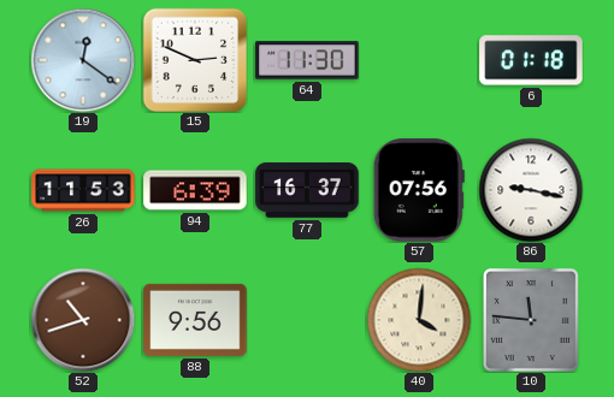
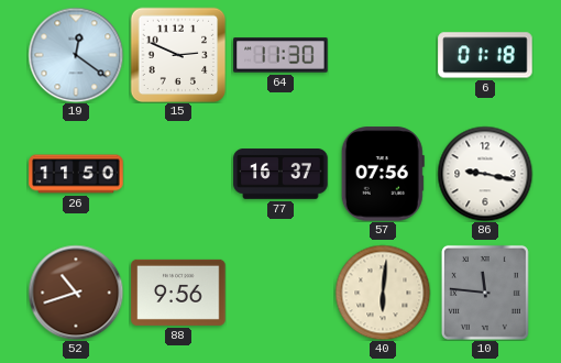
26: 11:53 -> 11:50
94: 6:39 -> none
40: 4:01 -> 6:01
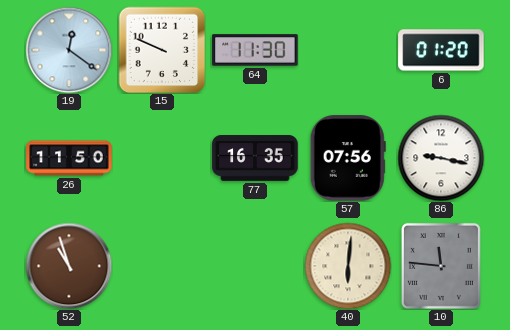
15: 2:49 -> 9:49
6: 01:18 -> 01:20
77: 16:37 -> 16:35
52: 10:42 -> 10:57
88: 9:56 -> none
